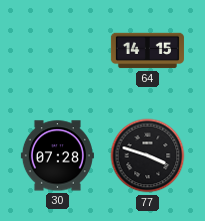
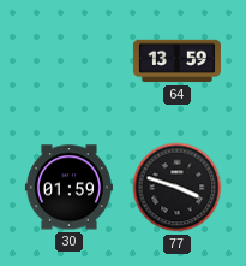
64: 14:15 -> 13:59
30: 07:28 -> 01:59
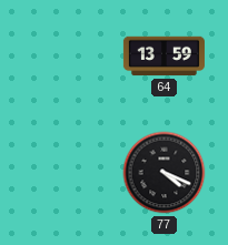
30: 01:59 -> none
77: 3:48 -> 4:19
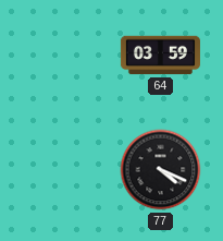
64: 13:59 -> 03:59
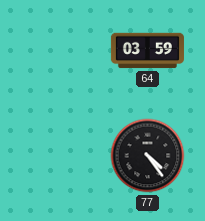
77: 4:19 -> 4:24
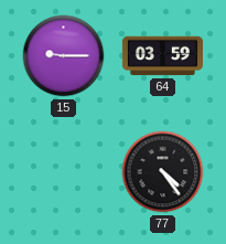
15: none -> 9:15
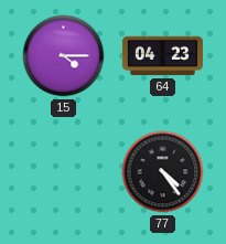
15: 9:15 -> 4:15
64: 03:59 -> 04:23
